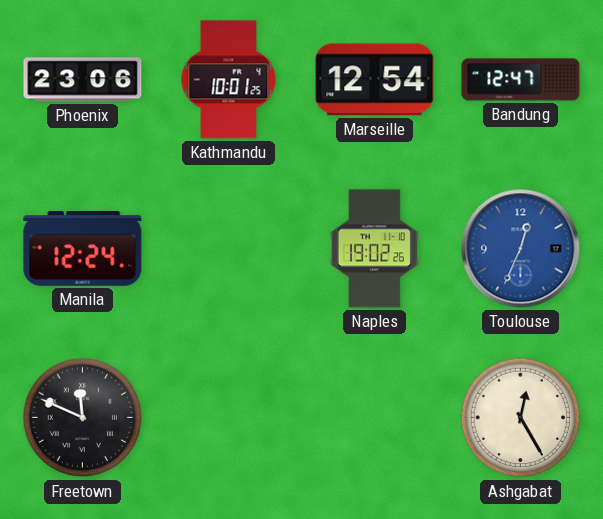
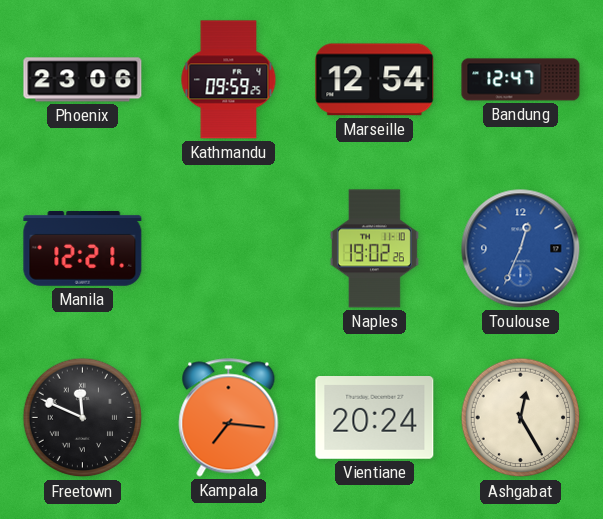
Kathmandu: 10:01 -> 09:59
Manila: 12:24 -> 12:21
Kampala: none -> 7:16
Vientiane: none -> 20:24
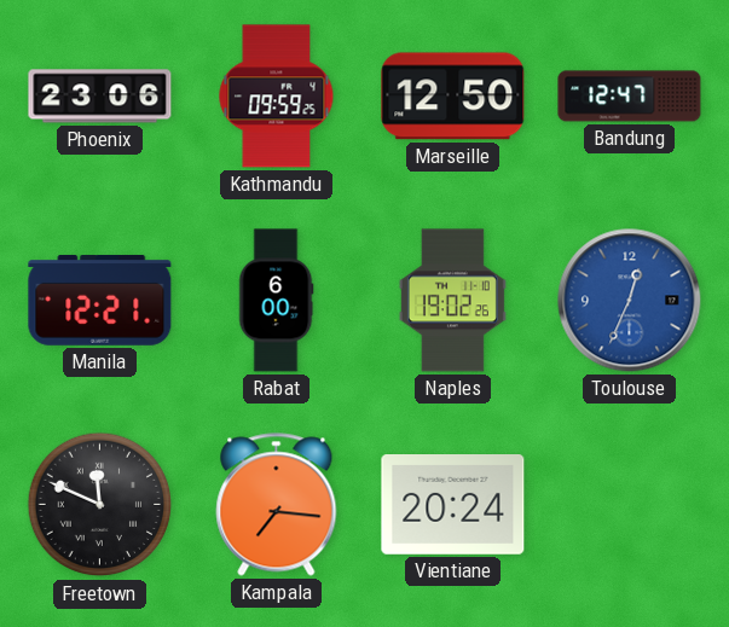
Marseille: 12:54 -> 12:50
Rabat: none -> 6:00
Ashgabat: 12:25 -> none
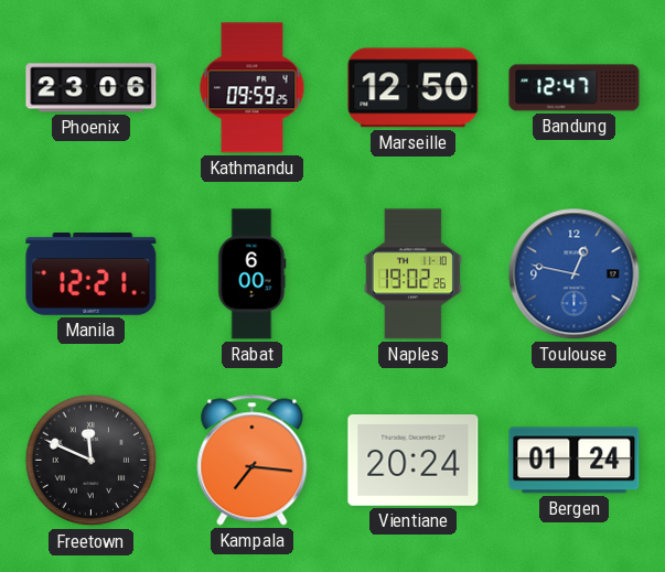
Toulouse: 12:34 -> 12:47
Bergen: none -> 01:24
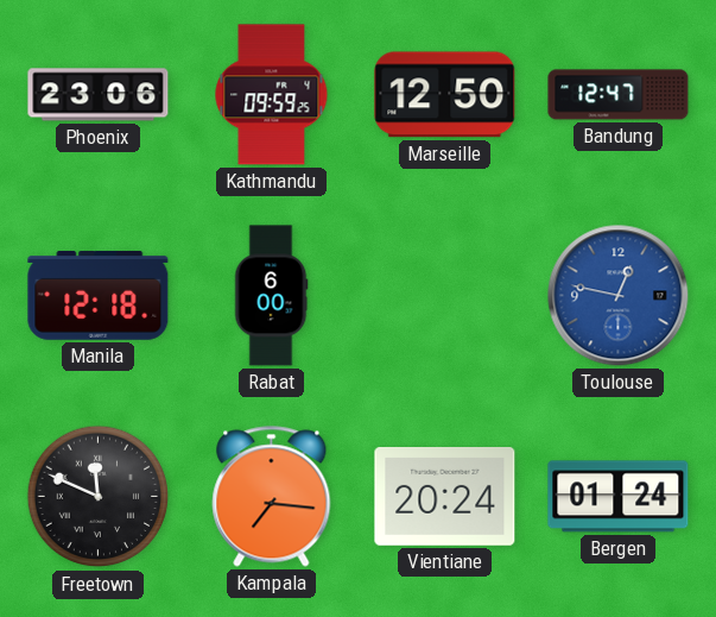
Manila: 12:21 -> 12:18
Naples: 19:02 -> none
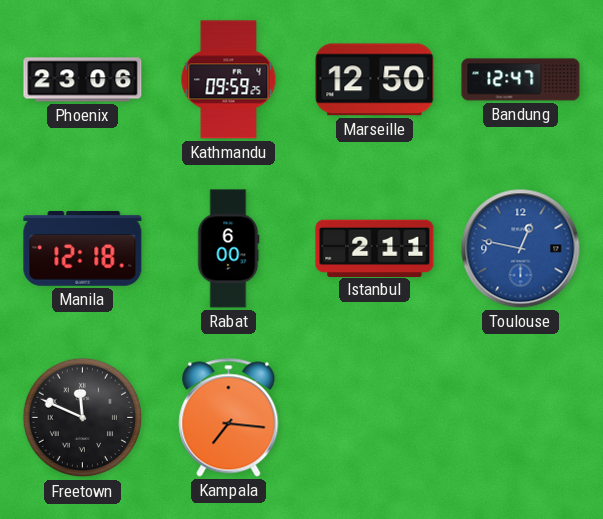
Istanbul: none -> 2:11
Vientiane: 20:24 -> none
Bergen: 01:24 -> none
